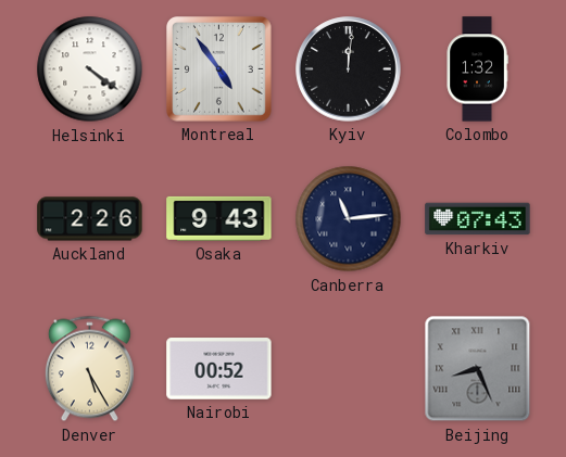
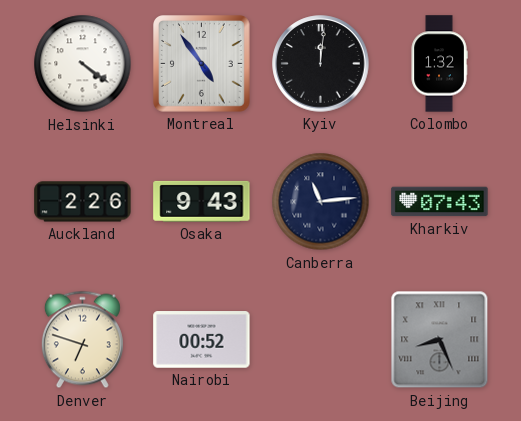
Denver: 5:25 -> 6:48
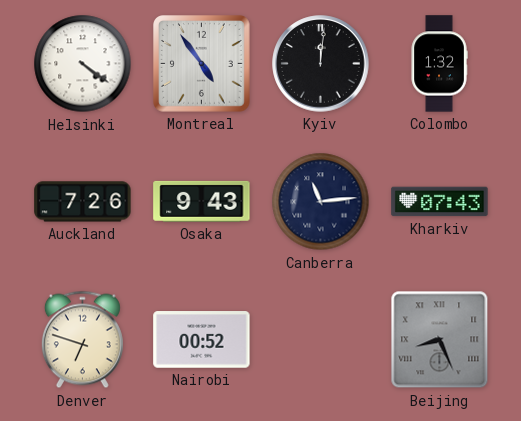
Auckland: 2:26 -> 7:26
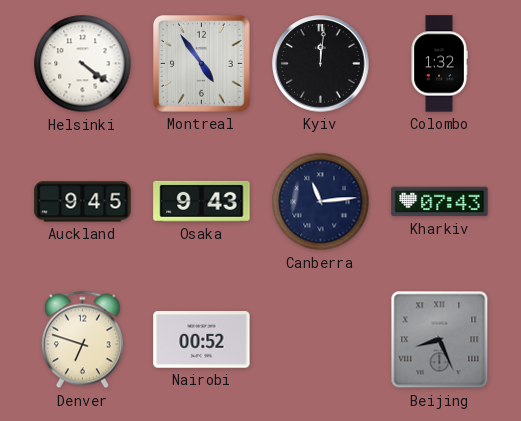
Auckland: 7:26 -> 9:45
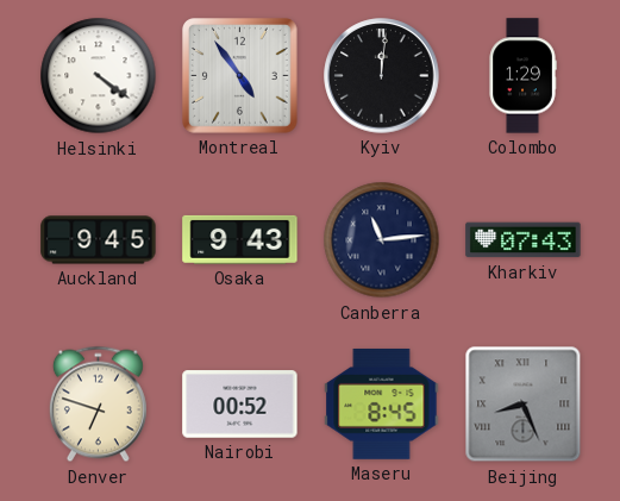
Colombo: 1:32 -> 1:29
Maseru: none -> 8:45
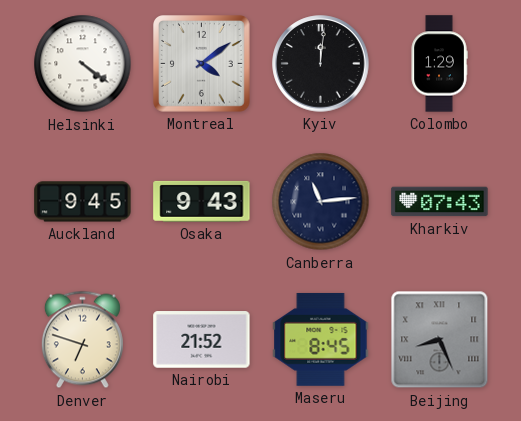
Montreal: 4:54 -> 4:09
Nairobi: 00:52 -> 21:52
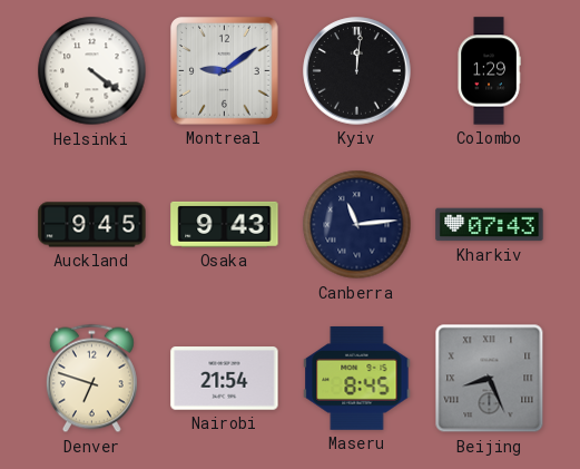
Montreal: 4:09 -> 9:09
Nairobi: 21:52 -> 21:54
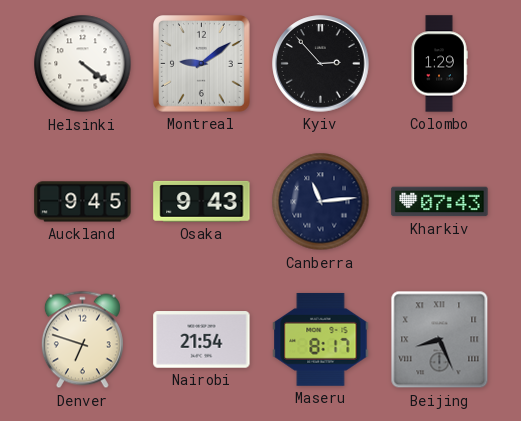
Kyiv: 12:01 -> 2:53
Maseru: 8:45 -> 8:17
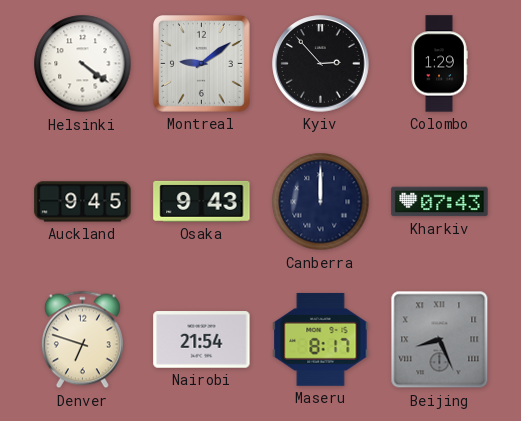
Canberra: 11:14 -> 12:00
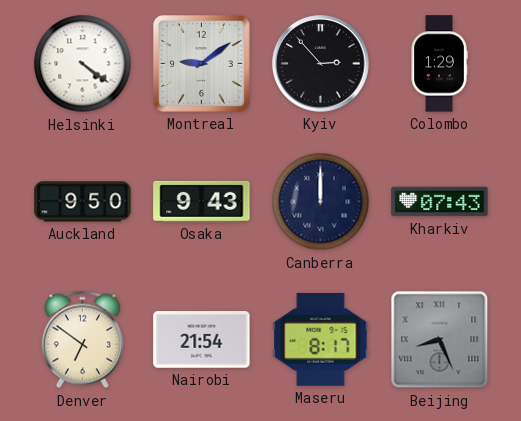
Auckland: 9:45 -> 9:50
Denver: 6:48 -> 6:51
